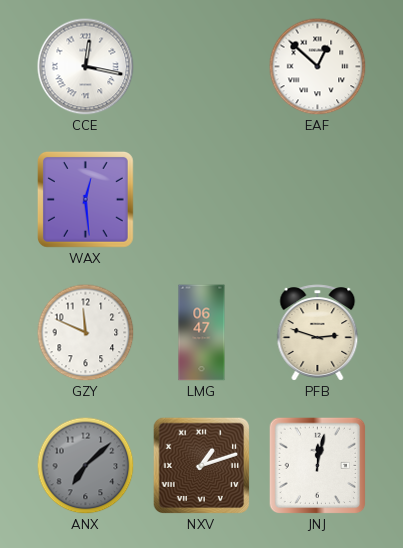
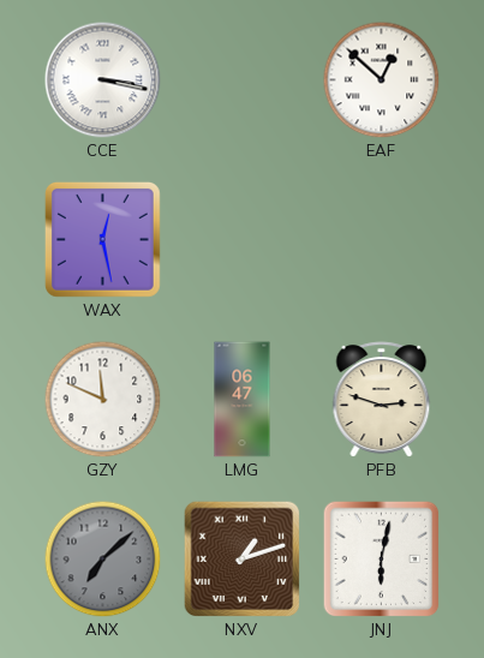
CCE: 12:17 -> 3:17
WAX: 12:29 -> 12:28
JNJ: 12:02 -> 6:02
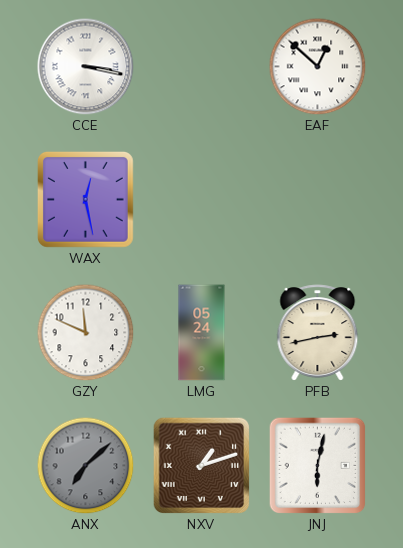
LMG: 06:47 -> 05:24
PFB: 2:48 -> 2:43
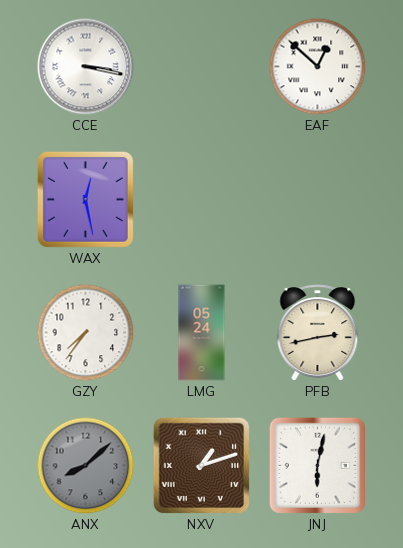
GZY: 11:49 -> 7:36
ANX: 7:08 -> 8:08
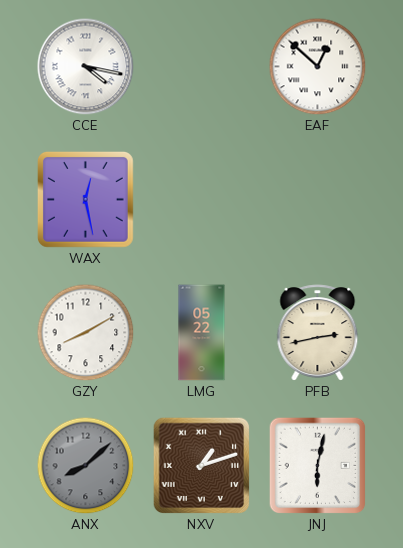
CCE: 3:17 -> 4:17
GZY: 7:36 -> 8:10
LMG: 05:24 -> 05:22
